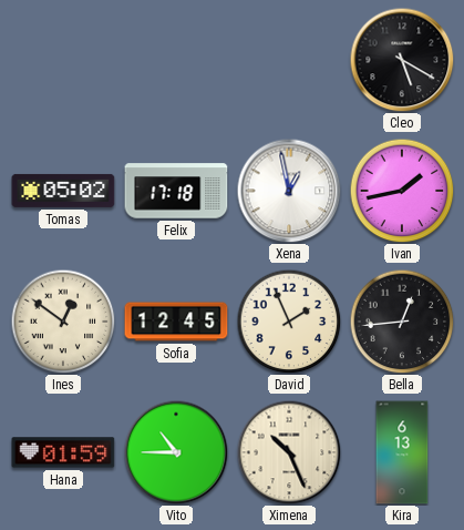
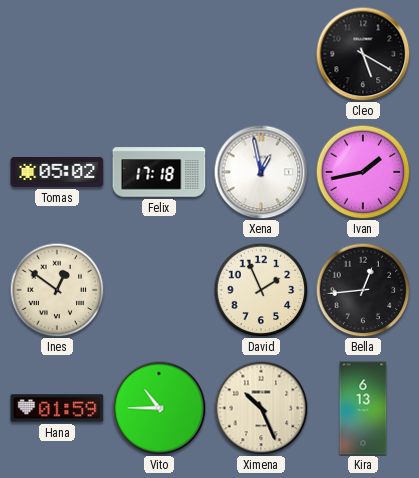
Sofia: 12:45 -> none
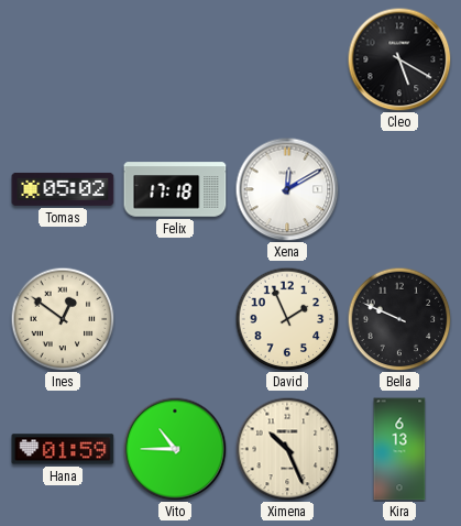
Xena: 12:58 -> 12:10
Ivan: 1:43 -> none
Bella: 12:44 -> 9:49
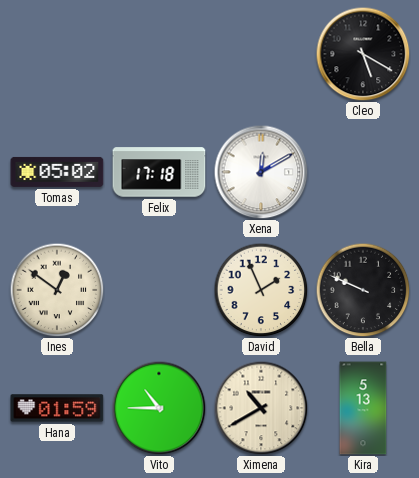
Ximena: 10:26 -> 10:40
Kira: 6:13 -> 5:13
